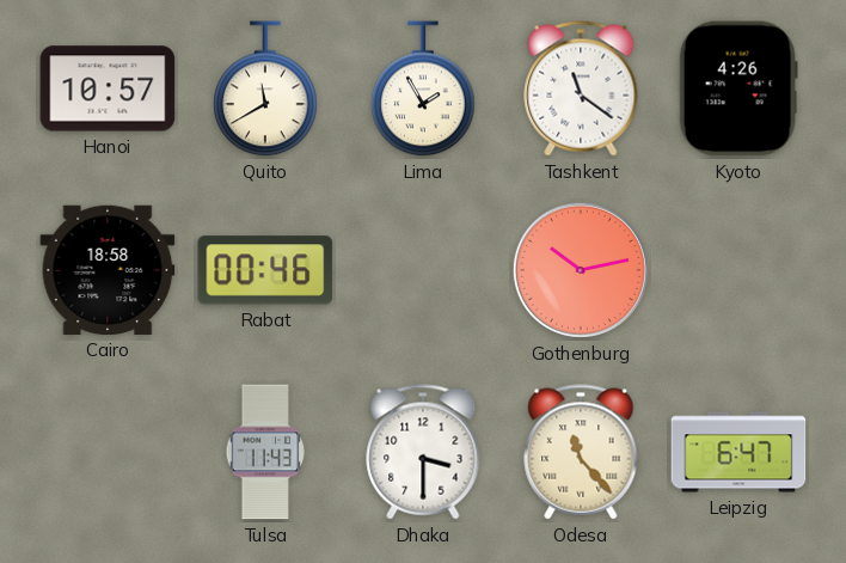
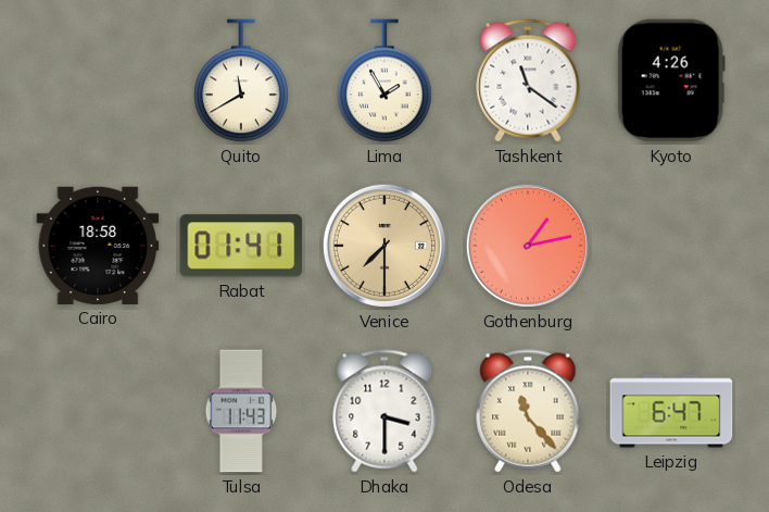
Hanoi: 10:57 -> none
Rabat: 00:46 -> 01:41
Venice: none -> 7:30
Gothenburg: 10:13 -> 1:13
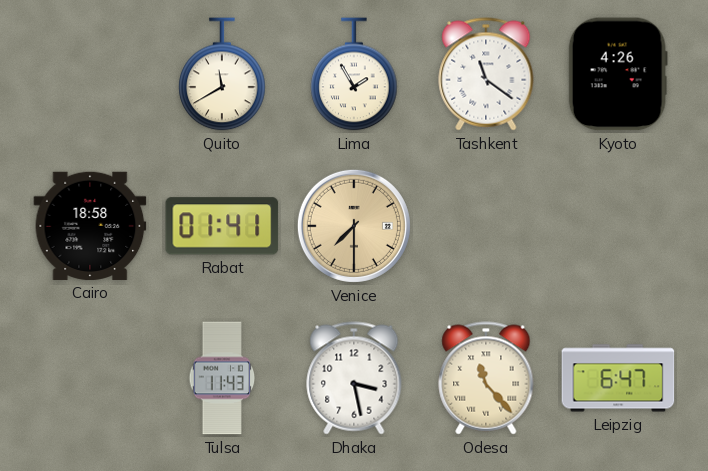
Gothenburg: 1:13 -> none
Dhaka: 3:30 -> 3:28
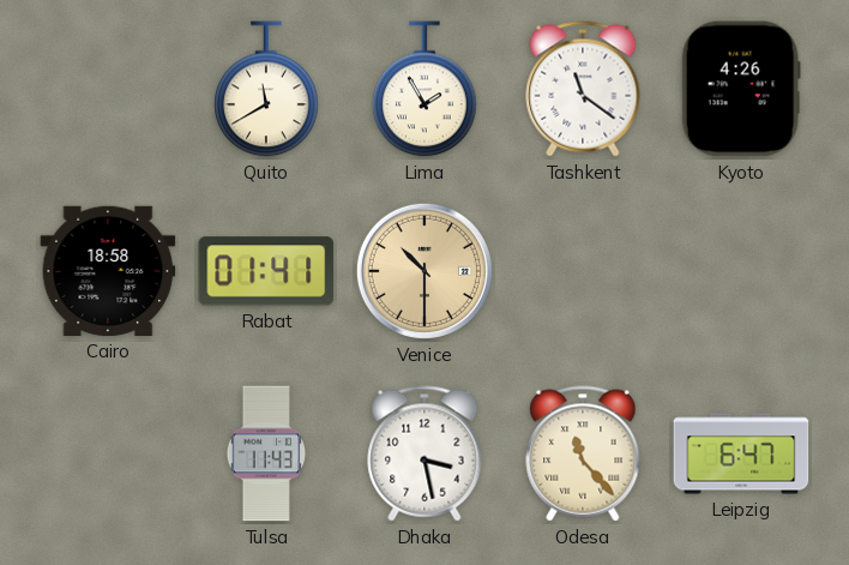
Venice: 7:30 -> 10:30
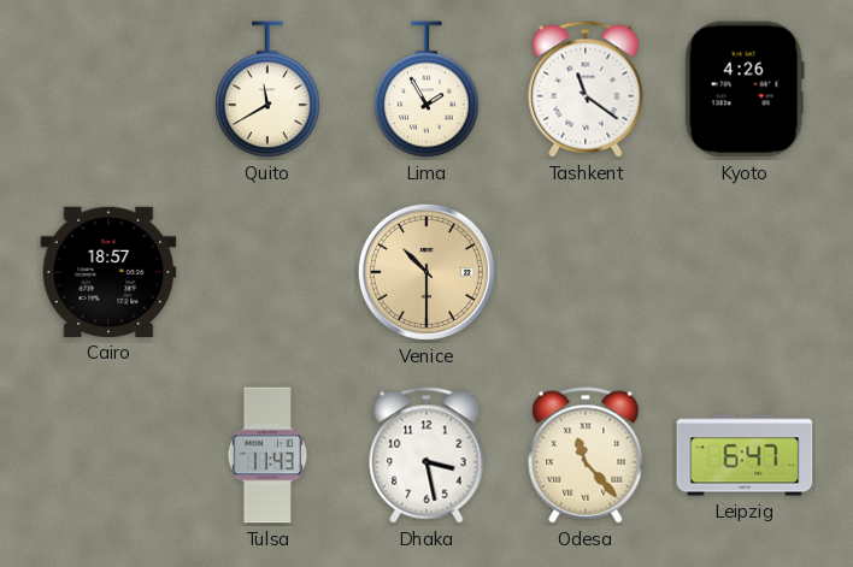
Cairo: 18:58 -> 18:57
Rabat: 01:41 -> none
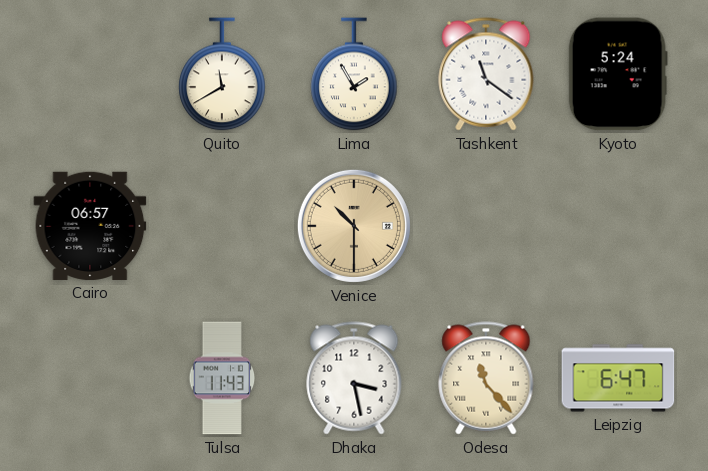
Kyoto: 4:26 -> 5:24
Cairo: 18:57 -> 06:57
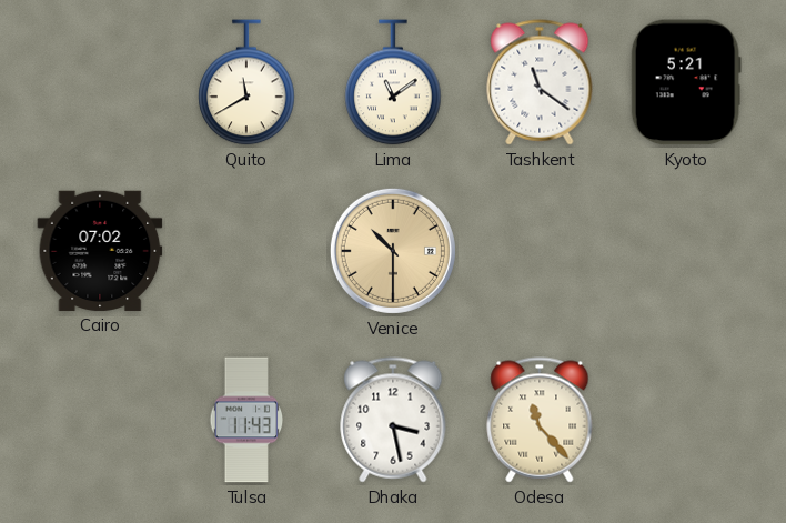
Lima: 1:55 -> 11:09
Kyoto: 5:24 -> 5:21
Cairo: 06:57 -> 07:02
Leipzig: 6:47 -> none
